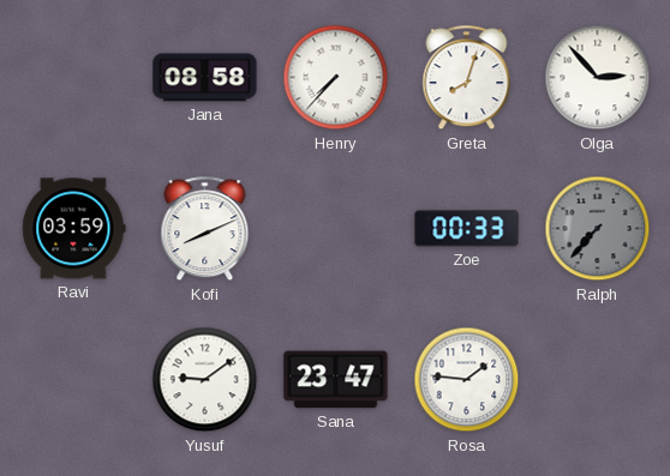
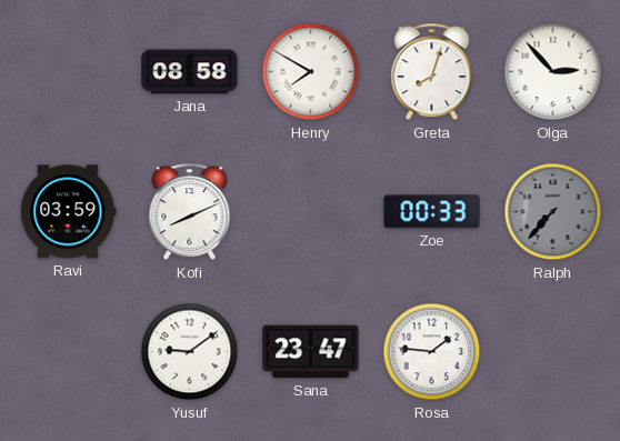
Henry: 7:37 -> 7:50
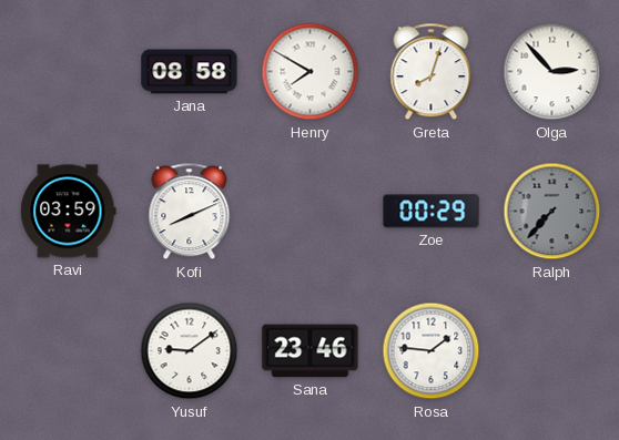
Zoe: 00:33 -> 00:29
Sana: 23:47 -> 23:46
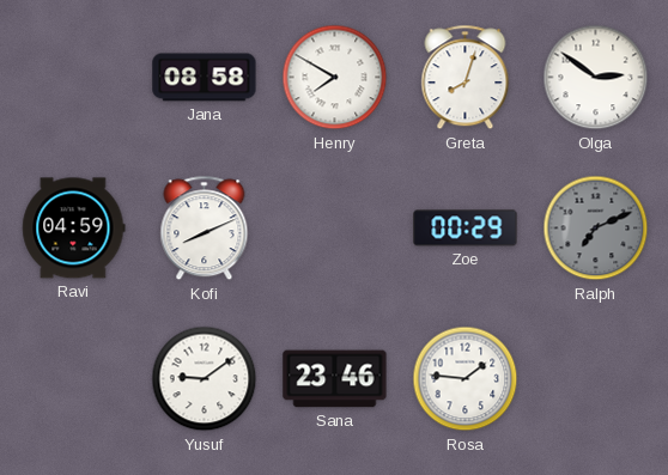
Olga: 2:53 -> 2:51
Ravi: 03:59 -> 04:59
Ralph: 7:37 -> 7:11
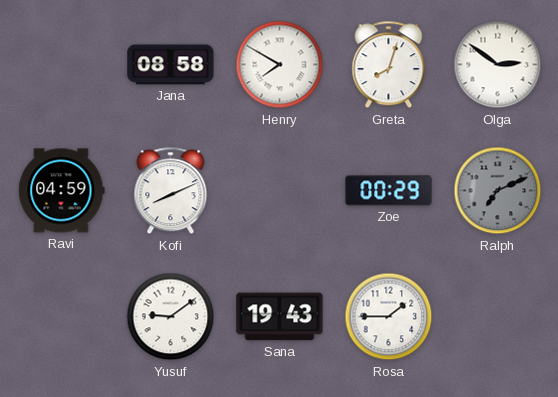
Sana: 23:46 -> 19:43
Rosa: 1:46 -> 1:45
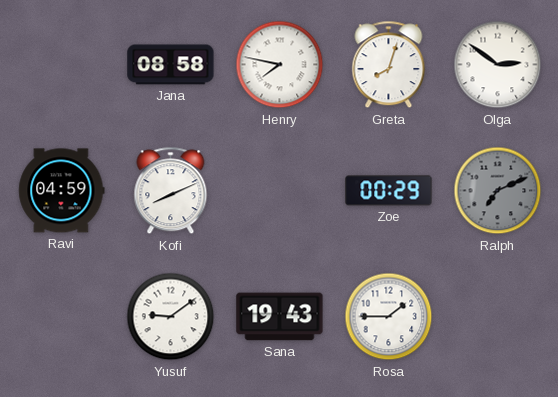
Henry: 7:50 -> 7:47
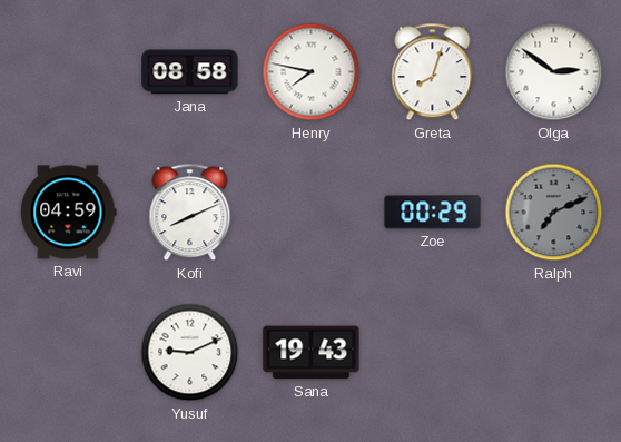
Yusuf: 9:09 -> 9:11
Rosa: 1:45 -> none
